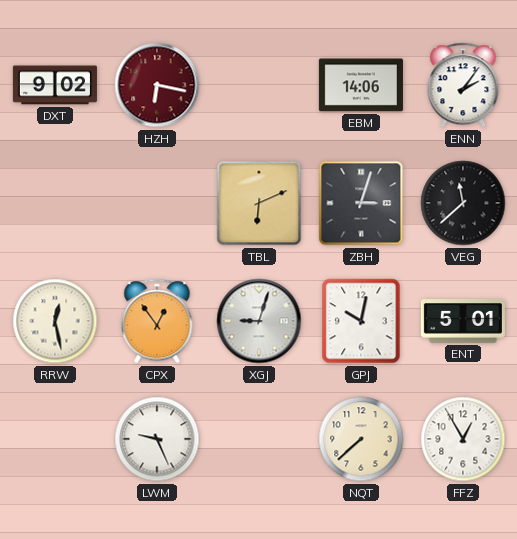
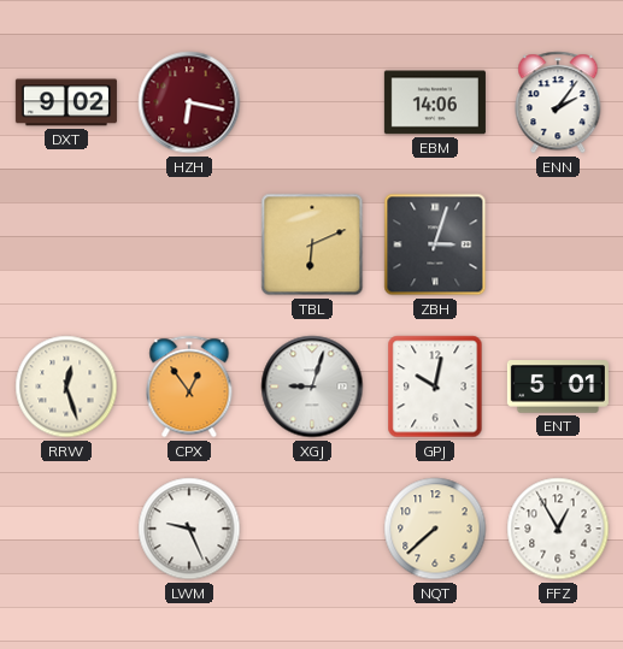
VEG: 11:38 -> none
RRW: 12:28 -> 12:27
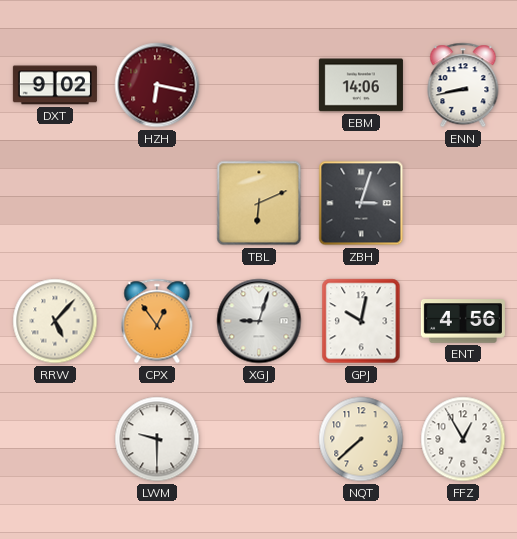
ENN: 2:06 -> 8:43
RRW: 12:27 -> 5:07
ENT: 5:01 -> 4:56
LWM: 9:26 -> 9:30
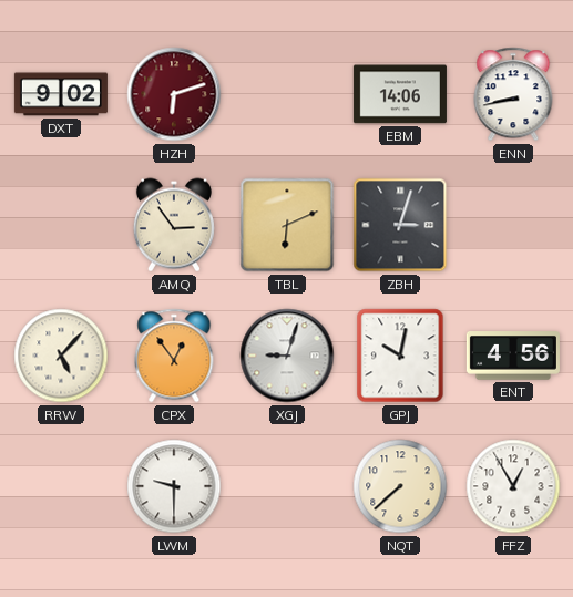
HZH: 6:17 -> 6:12
AMQ: none -> 2:54
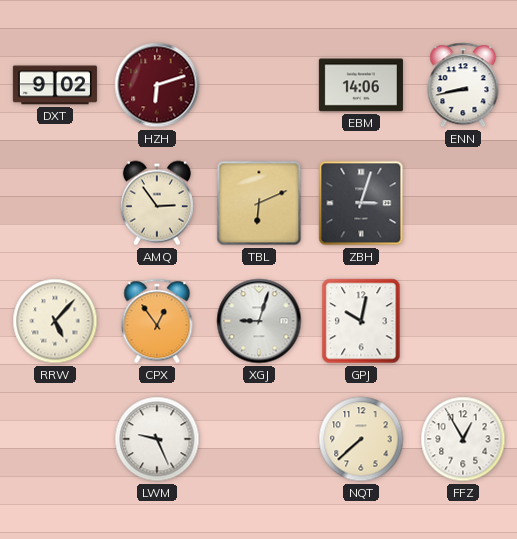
ENT: 4:56 -> none
LWM: 9:30 -> 9:26
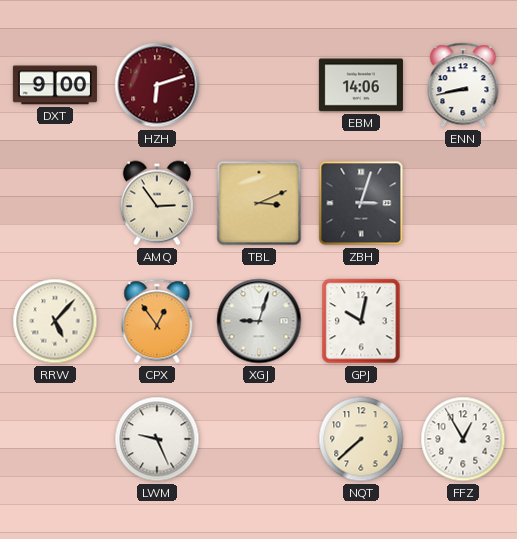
DXT: 9:02 -> 9:00
TBL: 6:11 -> 3:11
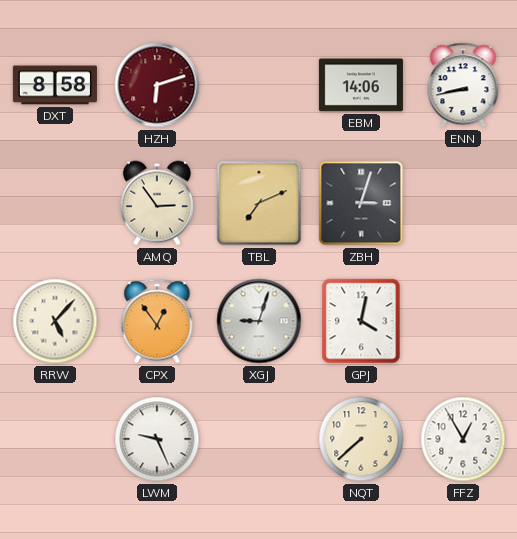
DXT: 9:00 -> 8:58
TBL: 3:11 -> 7:11
GPJ: 10:02 -> 4:02
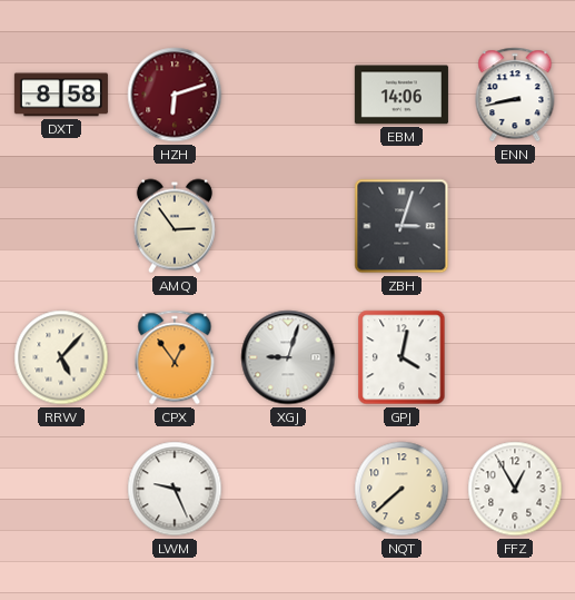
TBL: 7:11 -> none
